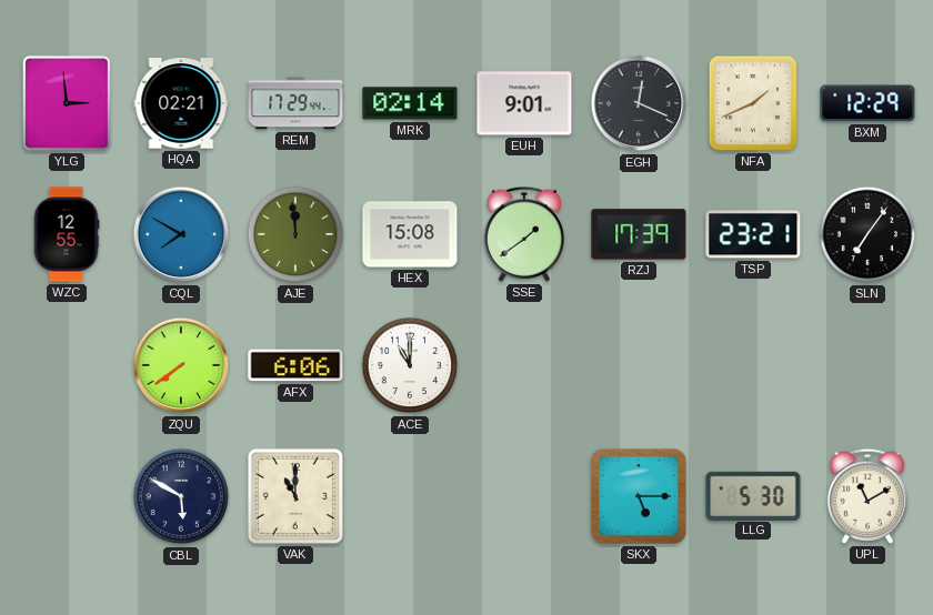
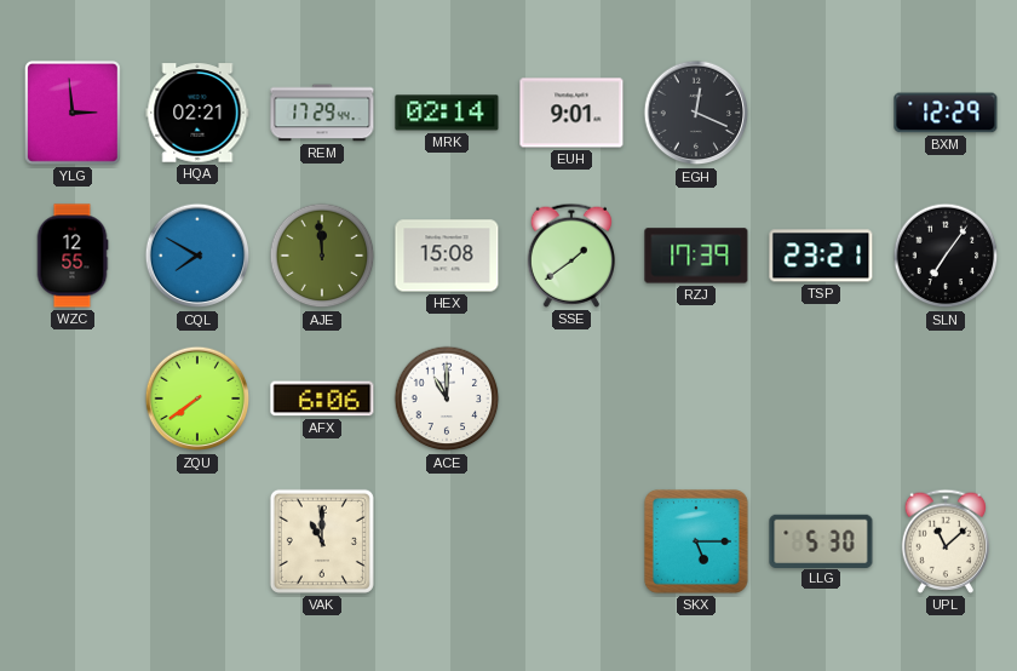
NFA: 1:41 -> none
CBL: 5:50 -> none
UPL: 11:10 -> 11:08
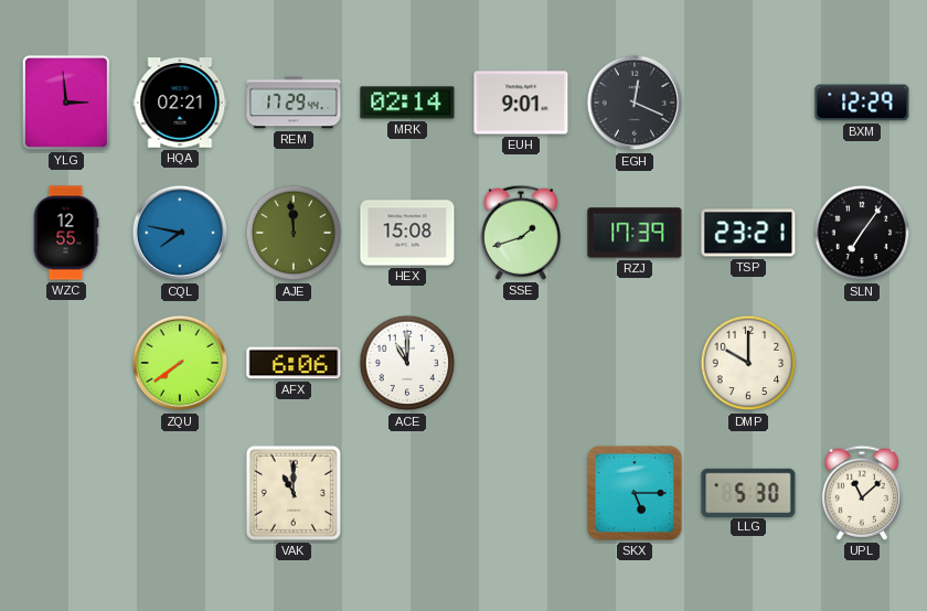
CQL: 7:50 -> 7:47
SSE: 1:39 -> 1:42
DMP: none -> 10:00
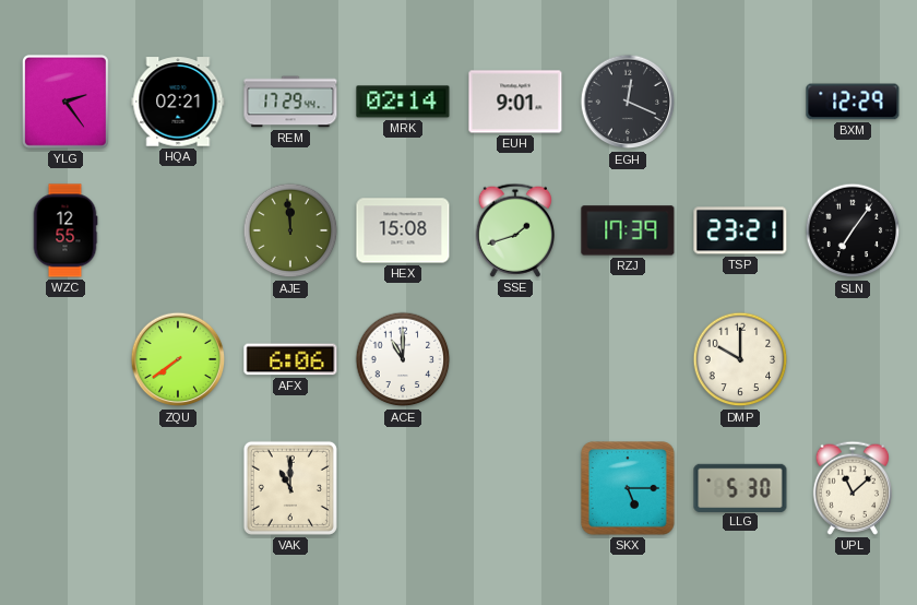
YLG: 2:59 -> 2:24
CQL: 7:47 -> none
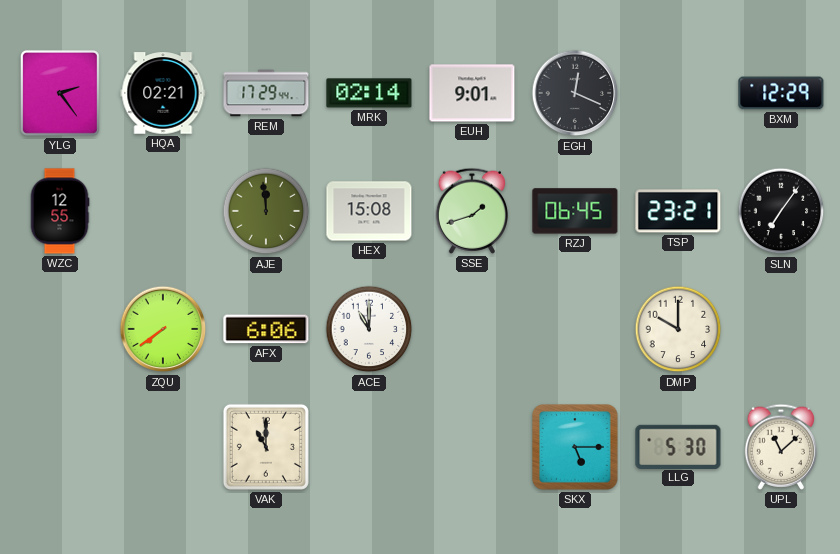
RZJ: 17:39 -> 06:45
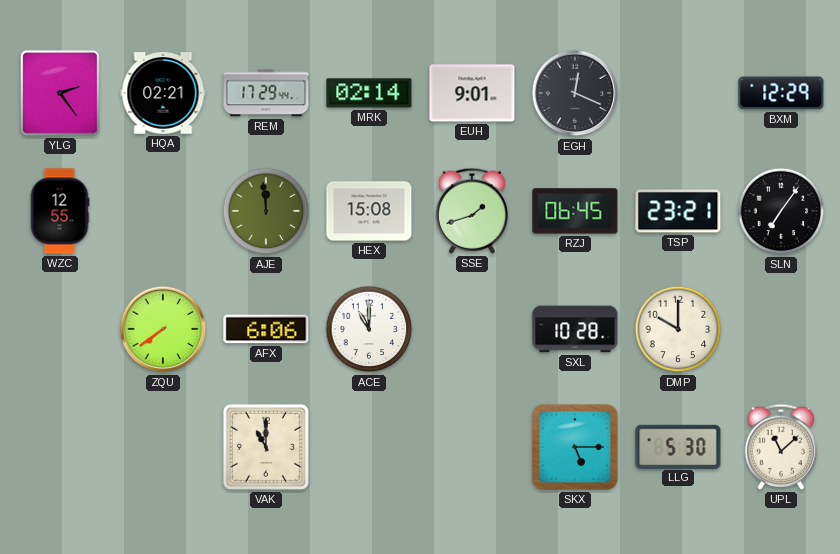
SXL: none -> 10:28
